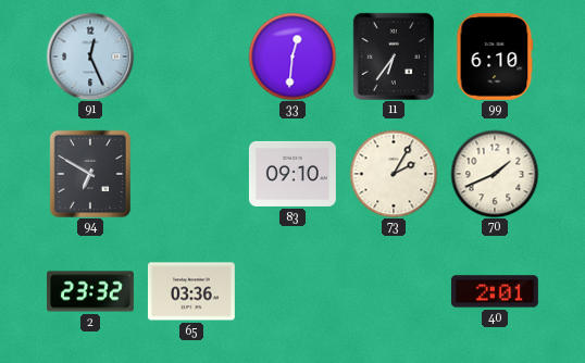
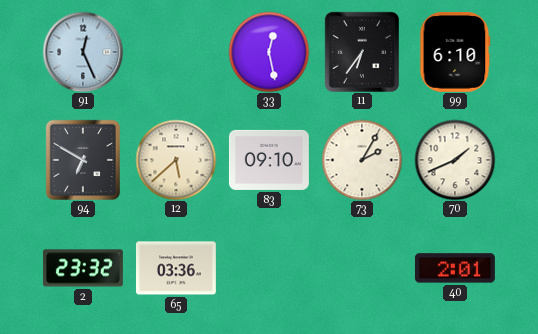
33: 12:31 -> 12:28
12: none -> 5:38
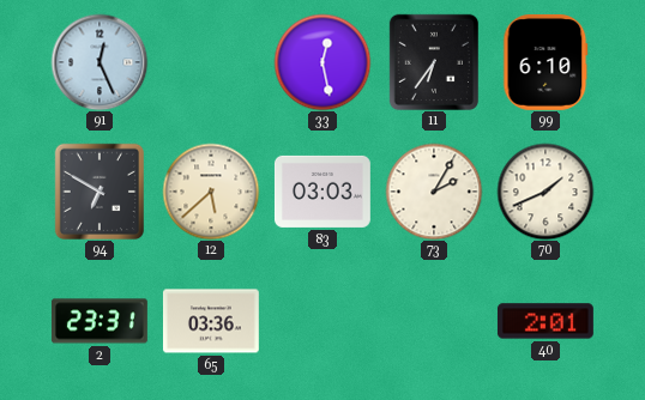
83: 09:10 -> 03:03
2: 23:32 -> 23:31
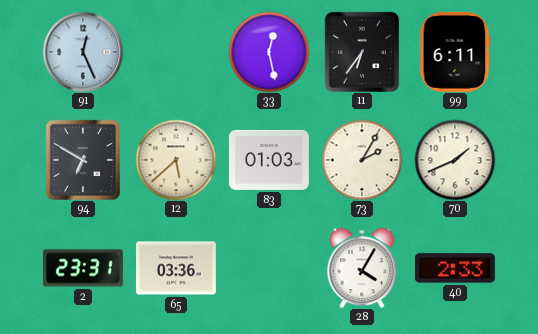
99: 6:10 -> 6:11
83: 03:03 -> 01:03
28: none -> 4:05
40: 2:01 -> 2:33
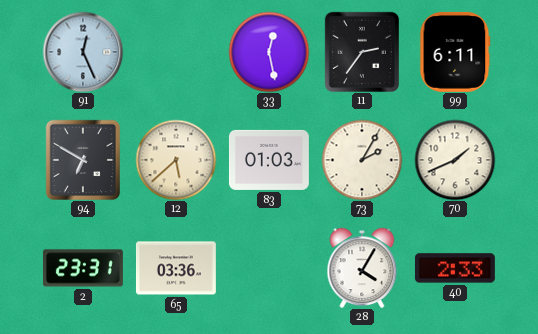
11: 6:36 -> 2:36
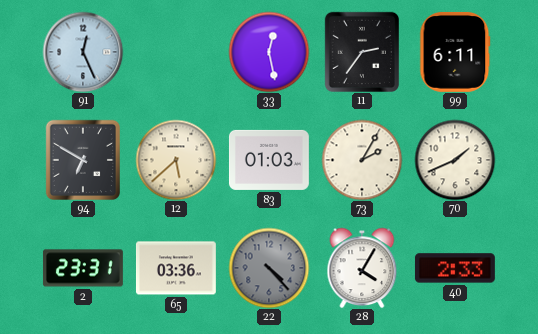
22: none -> 4:23
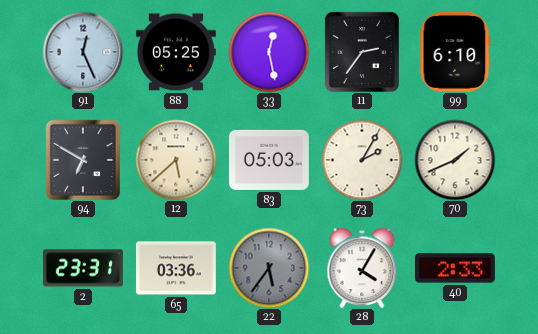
88: none -> 05:25
99: 6:11 -> 6:10
83: 01:03 -> 05:03
22: 4:23 -> 5:36
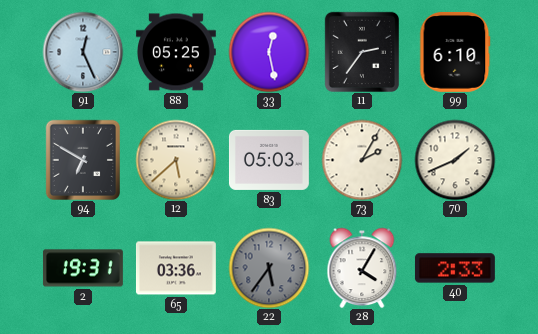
2: 23:31 -> 19:31
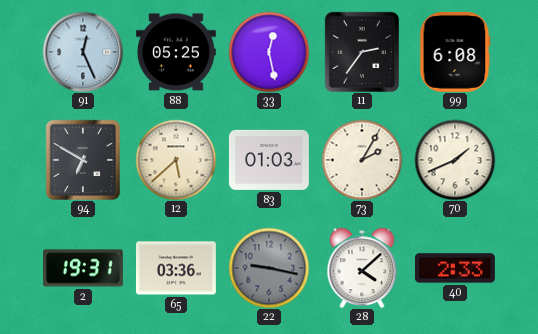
99: 6:10 -> 6:08
83: 05:03 -> 01:03
22: 5:36 -> 9:17
28: 4:05 -> 4:08
